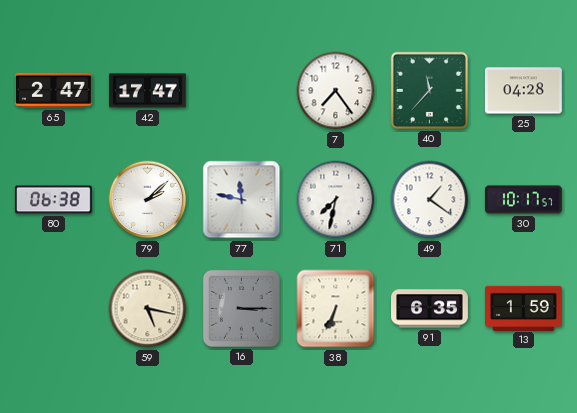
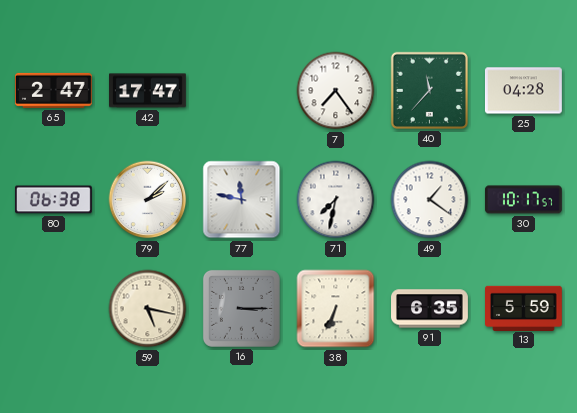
13: 1:59 -> 5:59
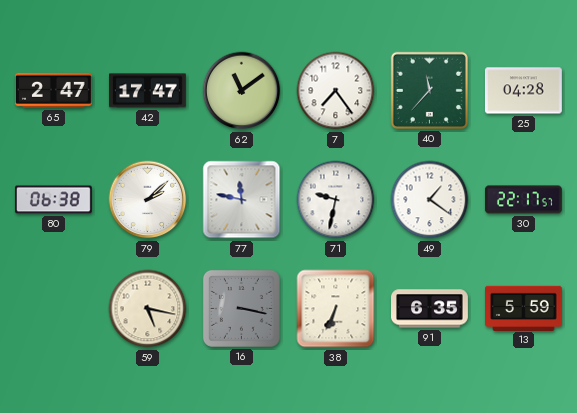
62: none -> 11:09
71: 7:32 -> 9:32
30: 10:17 -> 22:17
16: 3:15 -> 3:17
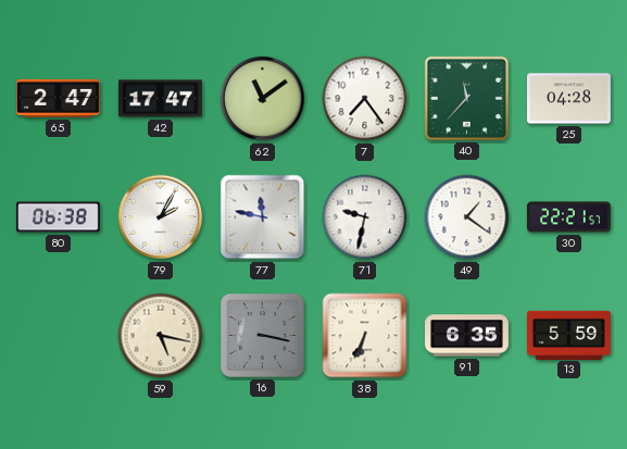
79: 2:08 -> 2:05
30: 22:17 -> 22:21
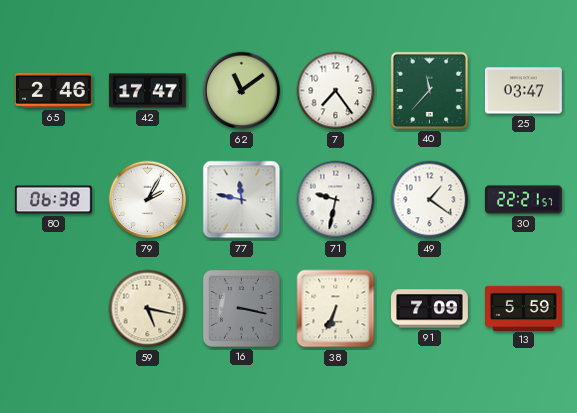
65: 2:47 -> 2:46
25: 04:28 -> 03:47
91: 6:35 -> 7:09
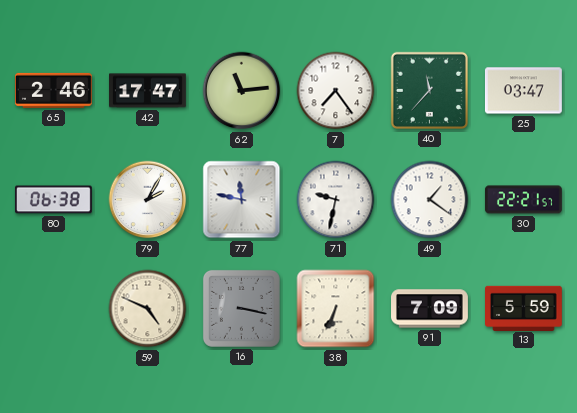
62: 11:09 -> 11:14
59: 5:17 -> 4:49
